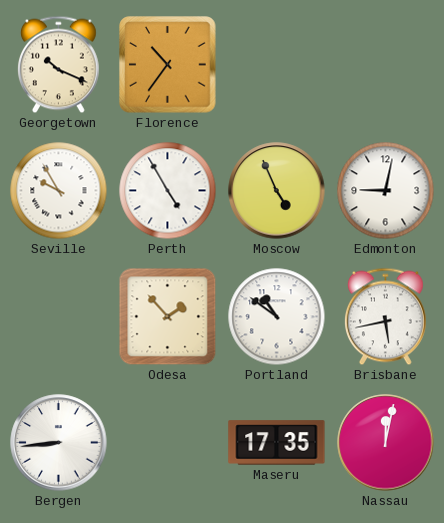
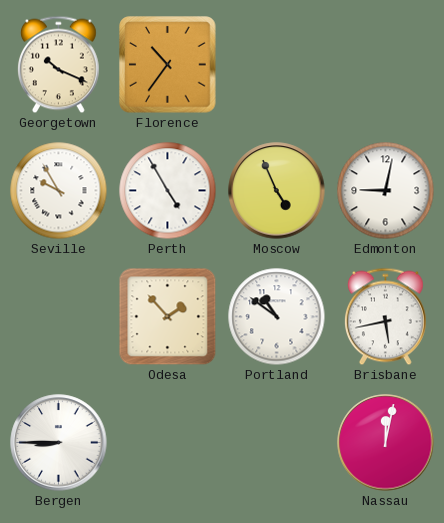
Bergen: 8:44 -> 8:45
Maseru: 17:35 -> none
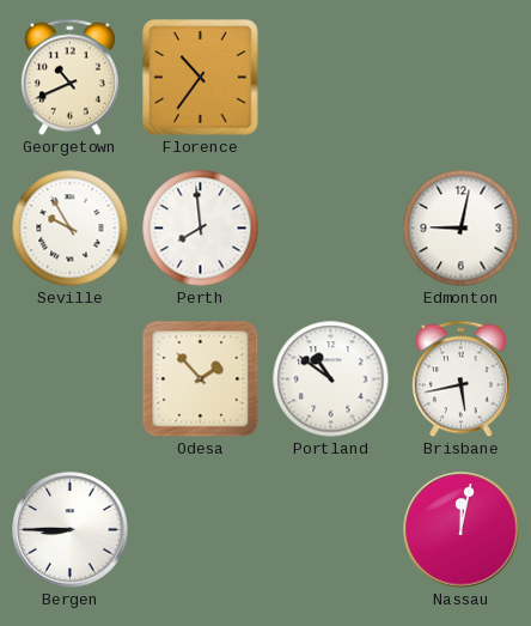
Georgetown: 10:19 -> 10:41
Perth: 4:55 -> 7:59
Moscow: 4:56 -> none
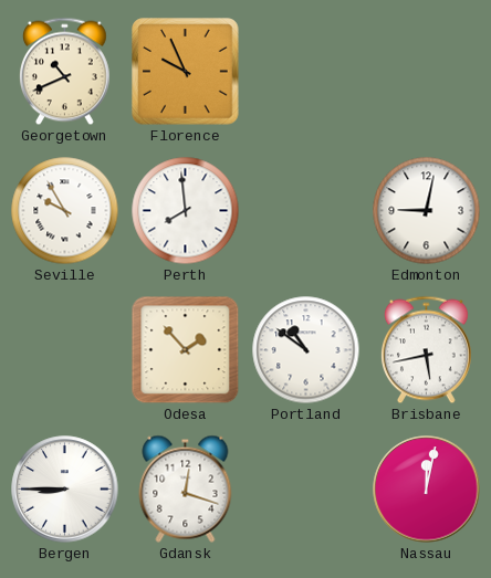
Florence: 10:36 -> 9:56
Gdansk: none -> 12:18
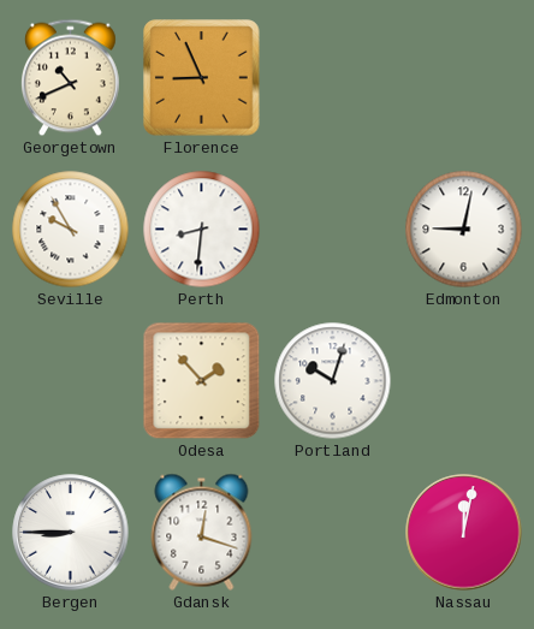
Florence: 9:56 -> 8:56
Perth: 7:59 -> 8:31
Portland: 10:51 -> 10:03
Brisbane: 5:43 -> none
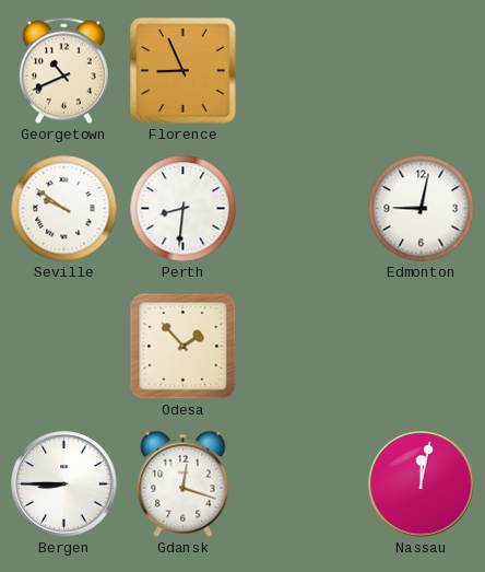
Seville: 9:55 -> 9:51
Portland: 10:03 -> none
